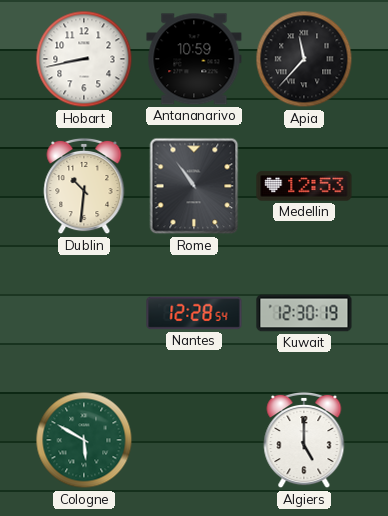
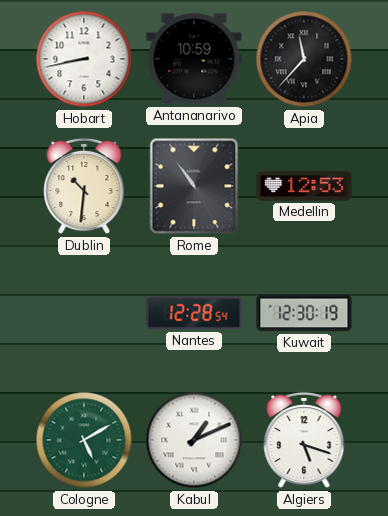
Cologne: 5:50 -> 5:10
Kabul: none -> 1:11
Algiers: 5:00 -> 5:18
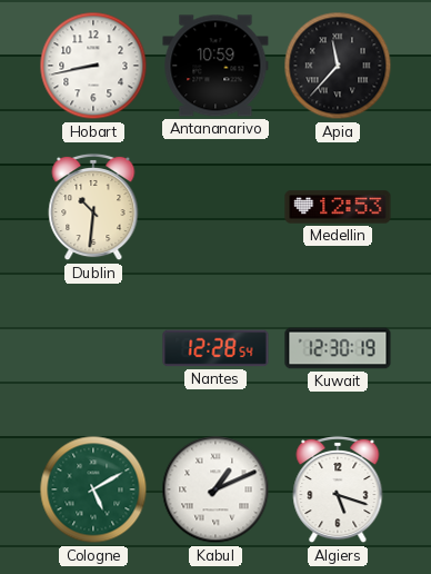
Rome: 10:54 -> none
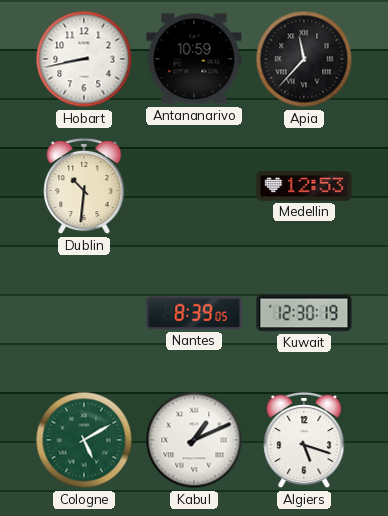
Nantes: 12:28 -> 8:39
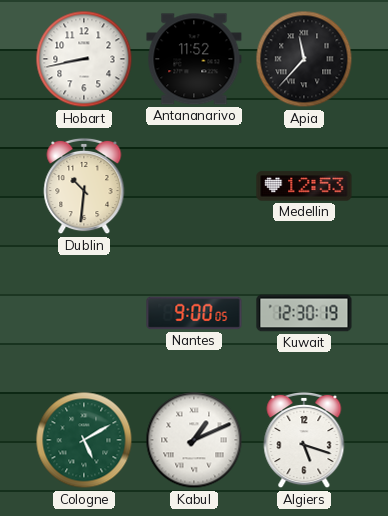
Antananarivo: 10:59 -> 11:52
Nantes: 8:39 -> 9:00
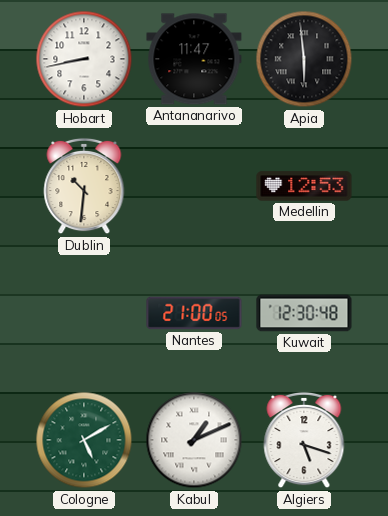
Antananarivo: 11:52 -> 11:47
Apia: 11:37 -> 5:59
Nantes: 9:00 -> 21:00
Kuwait: 12:30:19 -> 12:30:48
